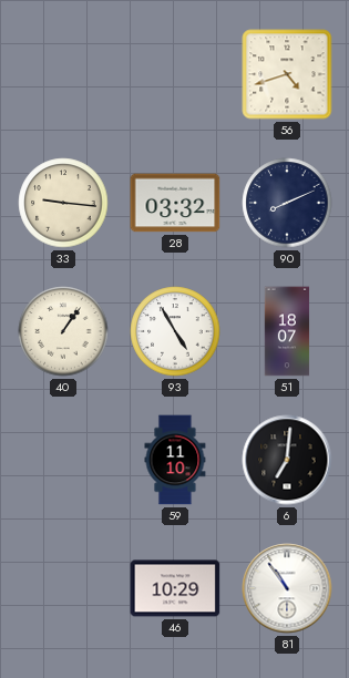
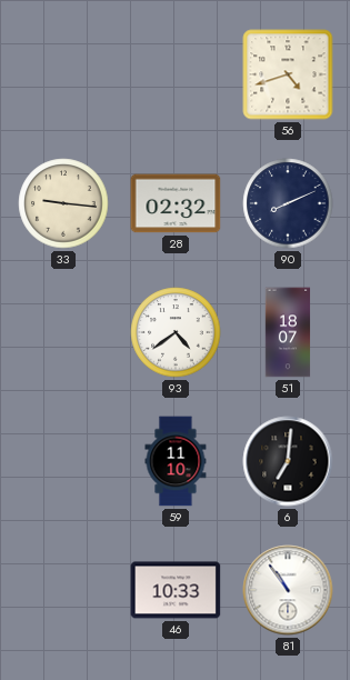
28: 03:32 -> 02:32
40: 1:06 -> none
93: 4:55 -> 4:39
46: 10:29 -> 10:33
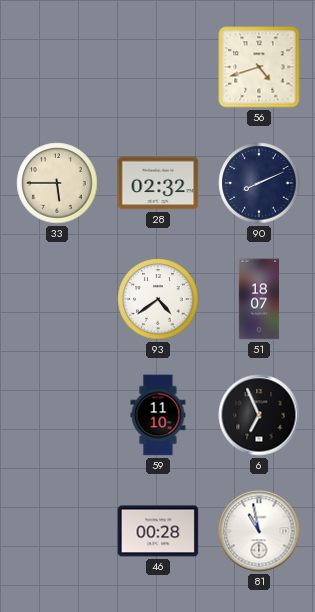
33: 9:16 -> 5:45
6: 7:01 -> 6:56
46: 10:33 -> 00:28
81: 10:54 -> 10:58
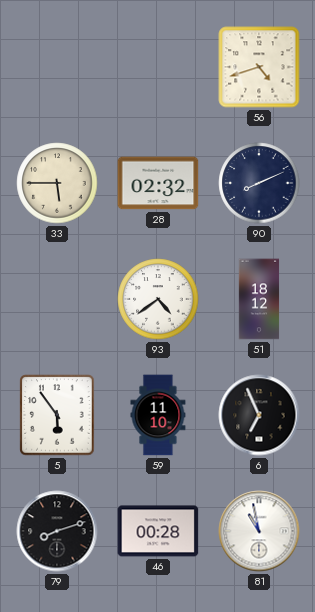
51: 18:07 -> 18:12
5: none -> 5:54
79: none -> 8:12
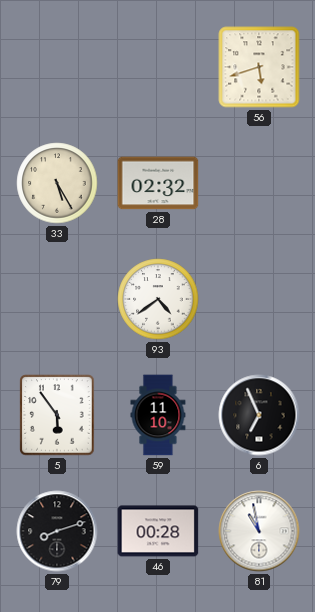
56: 4:42 -> 5:42
33: 5:45 -> 5:25
90: 8:11 -> none
51: 18:12 -> none
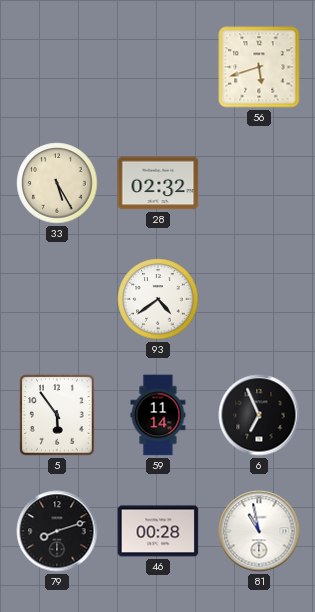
59: 11:10 -> 11:14
